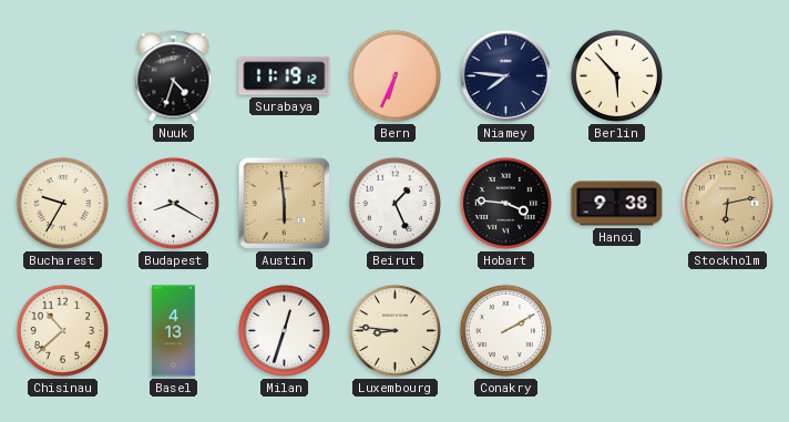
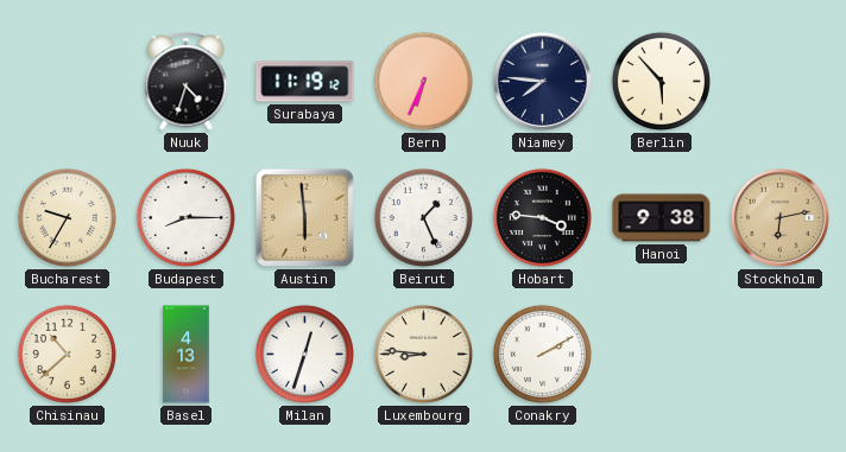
Budapest: 8:20 -> 8:15
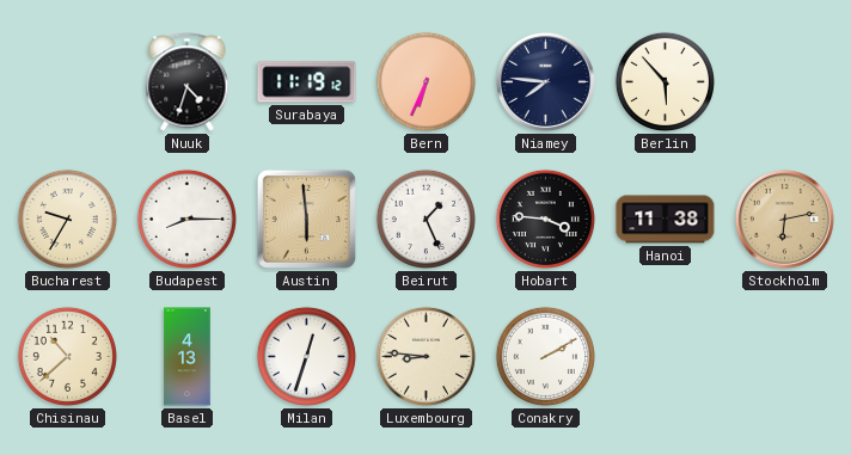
Hanoi: 9:38 -> 11:38
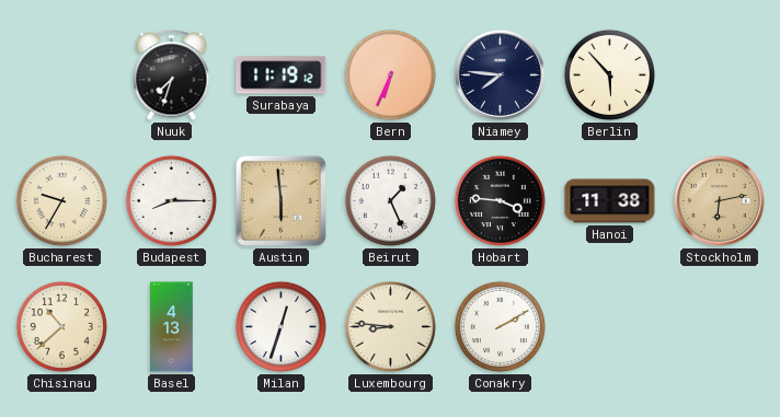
Nuuk: 4:33 -> 7:33
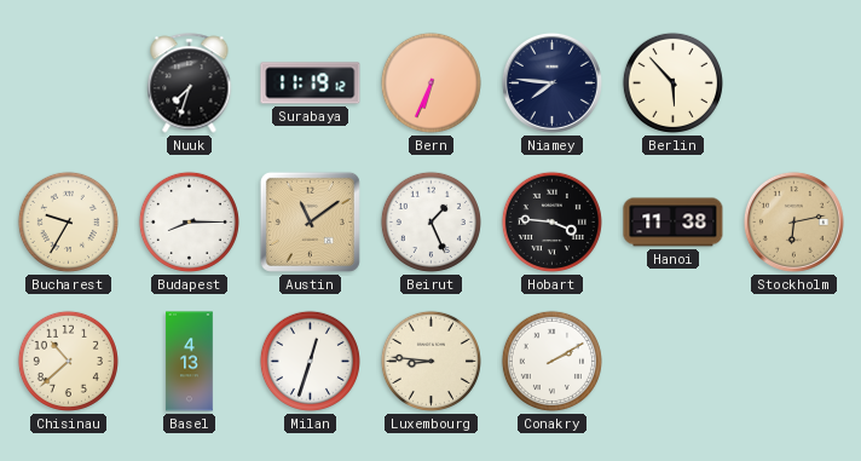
Austin: 5:59 -> 11:09
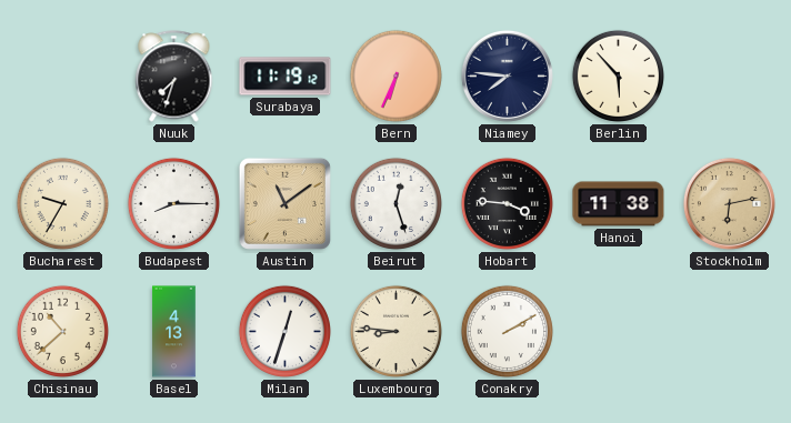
Beirut: 1:26 -> 12:27
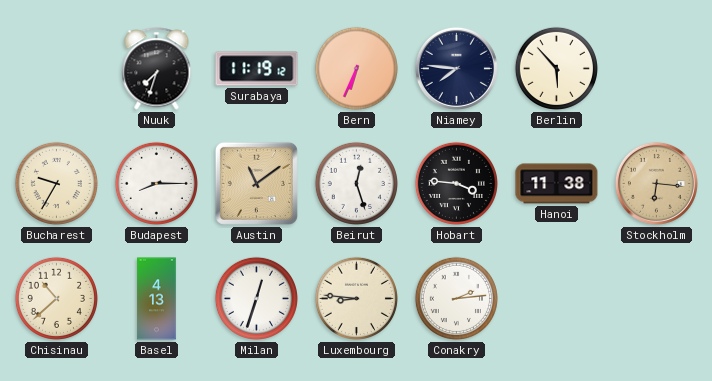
Stockholm: 6:13 -> 6:16
Conakry: 2:10 -> 2:14
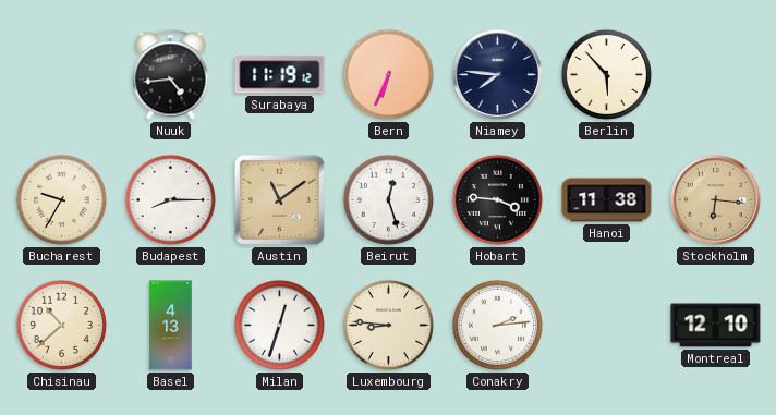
Nuuk: 7:33 -> 4:44
Montreal: none -> 12:10
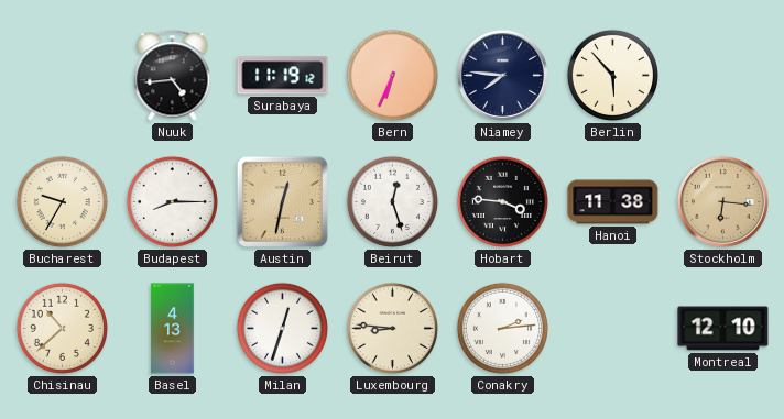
Austin: 11:09 -> 12:32
